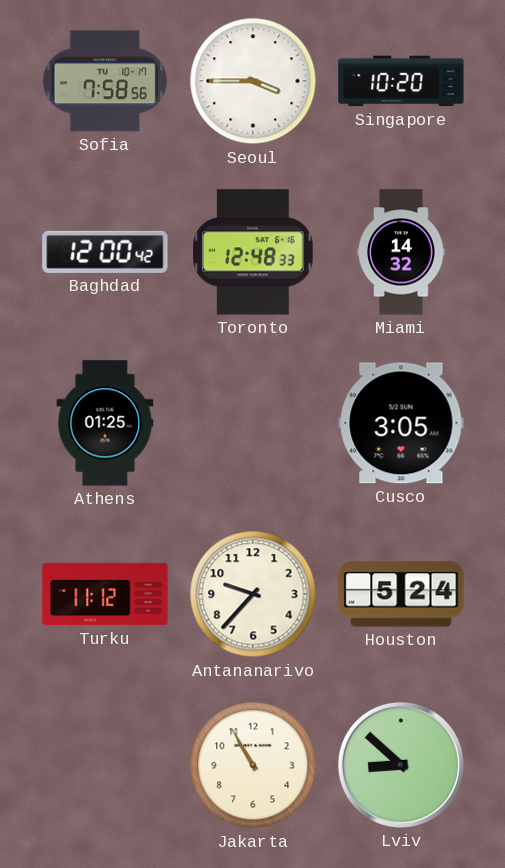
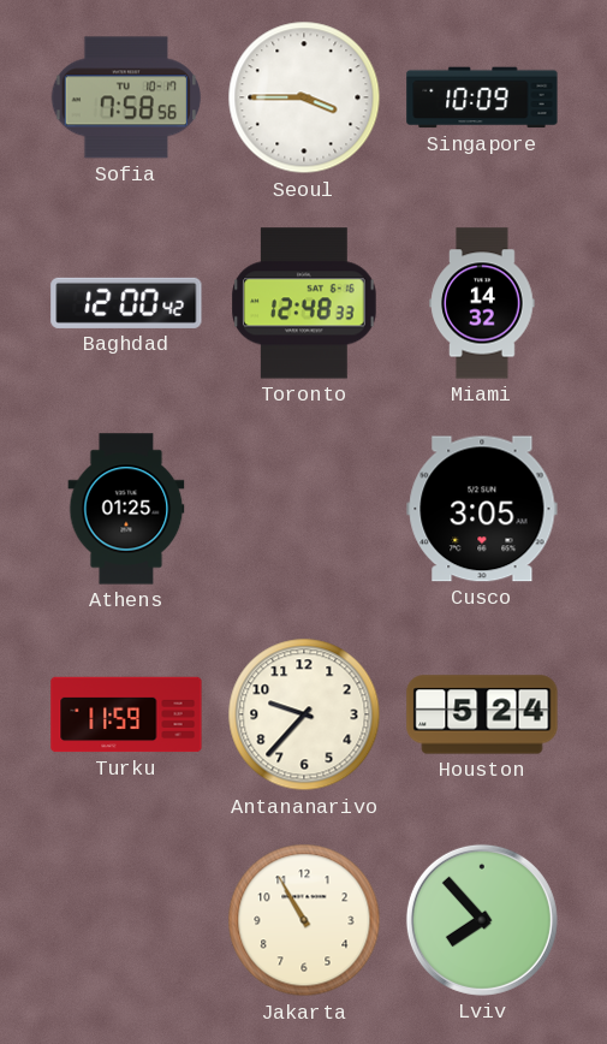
Singapore: 10:20 -> 10:09
Turku: 11:12 -> 11:59
Lviv: 8:52 -> 7:53
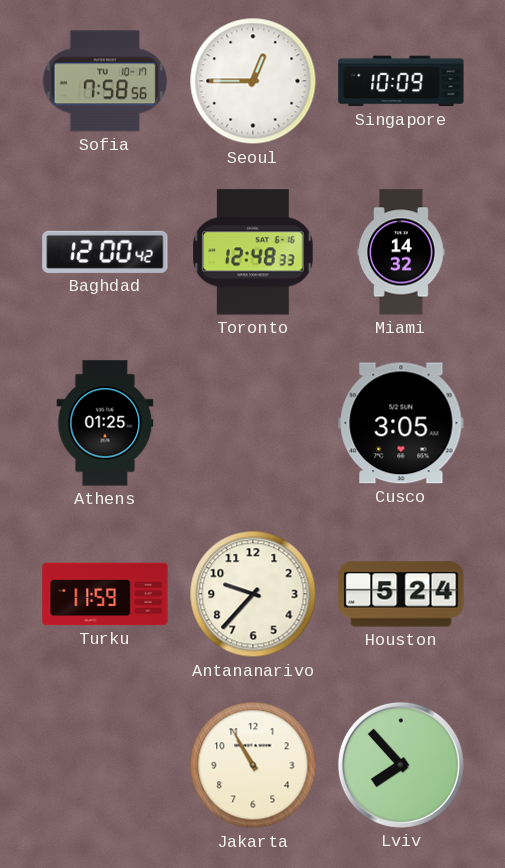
Seoul: 3:45 -> 12:45
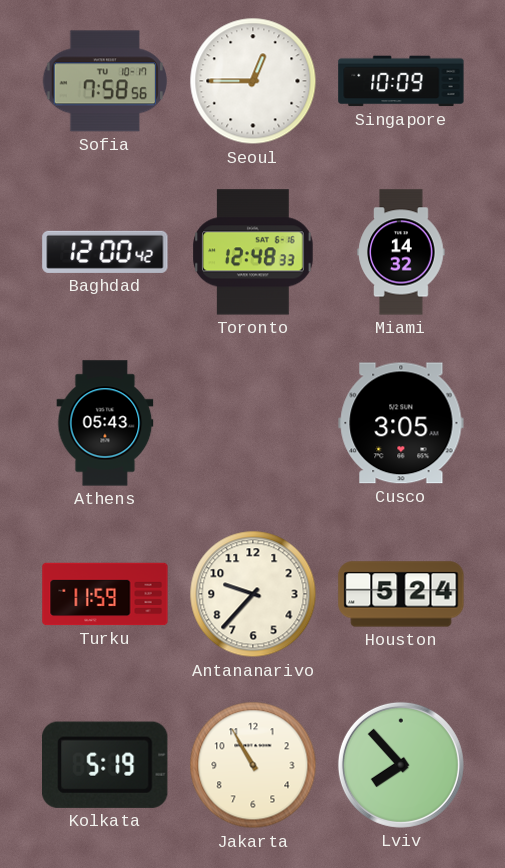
Athens: 01:25 -> 05:43
Kolkata: none -> 5:19
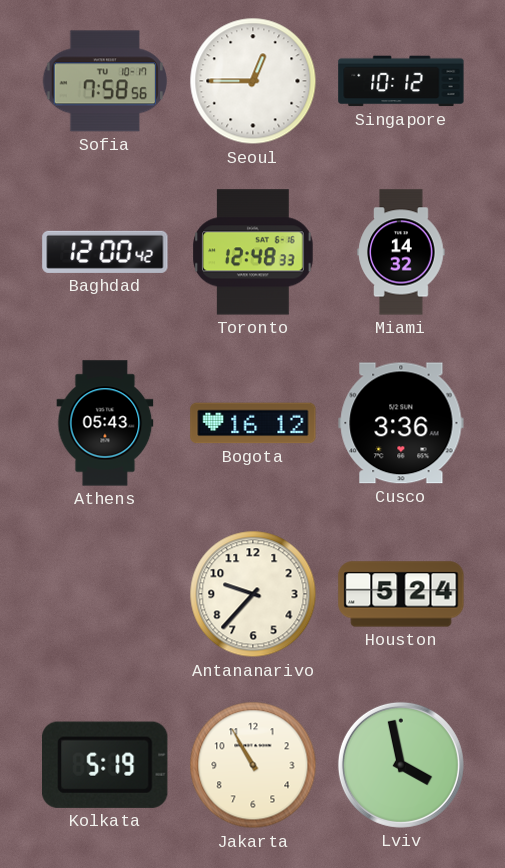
Singapore: 10:09 -> 10:12
Bogota: none -> 16:12
Cusco: 3:05 -> 3:36
Turku: 11:59 -> none
Lviv: 7:53 -> 3:58
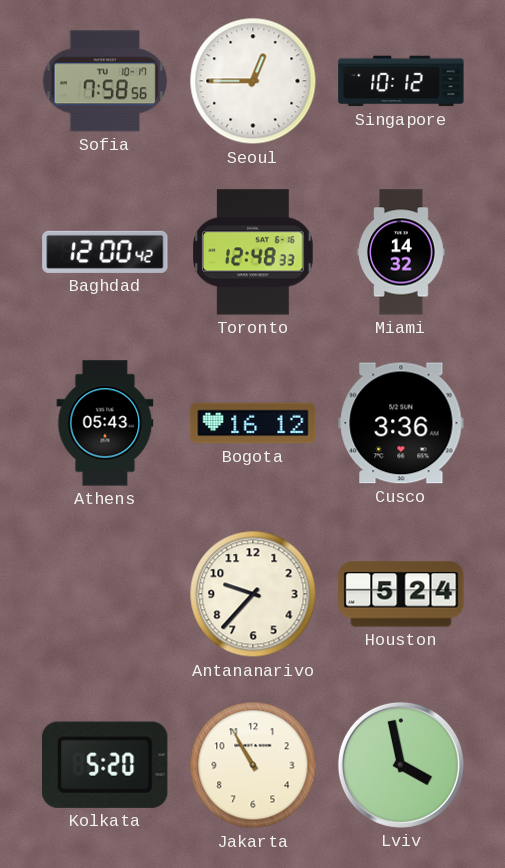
Kolkata: 5:19 -> 5:20
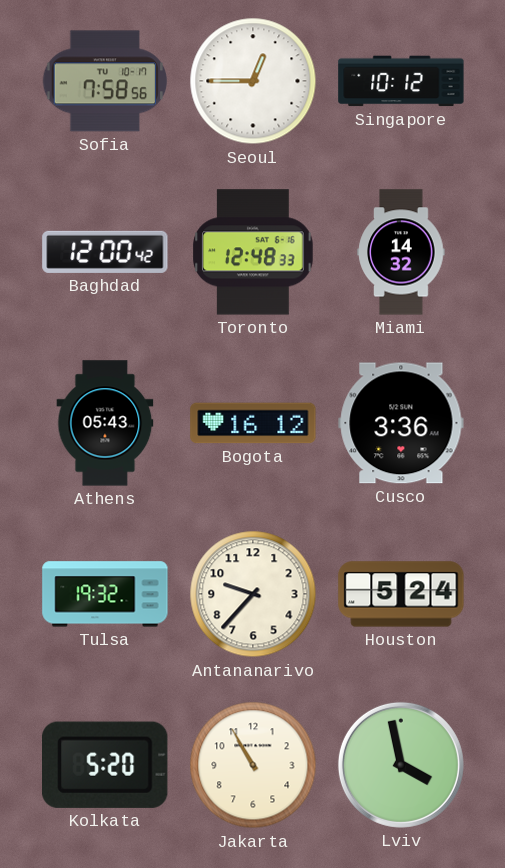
Tulsa: none -> 19:32
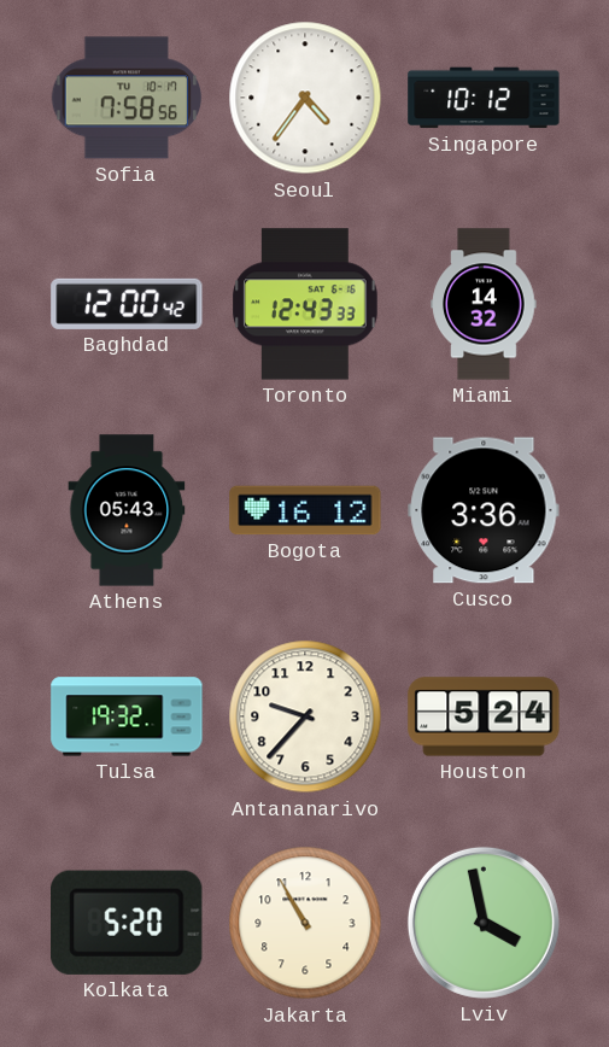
Seoul: 12:45 -> 4:36
Toronto: 12:48 -> 12:43
